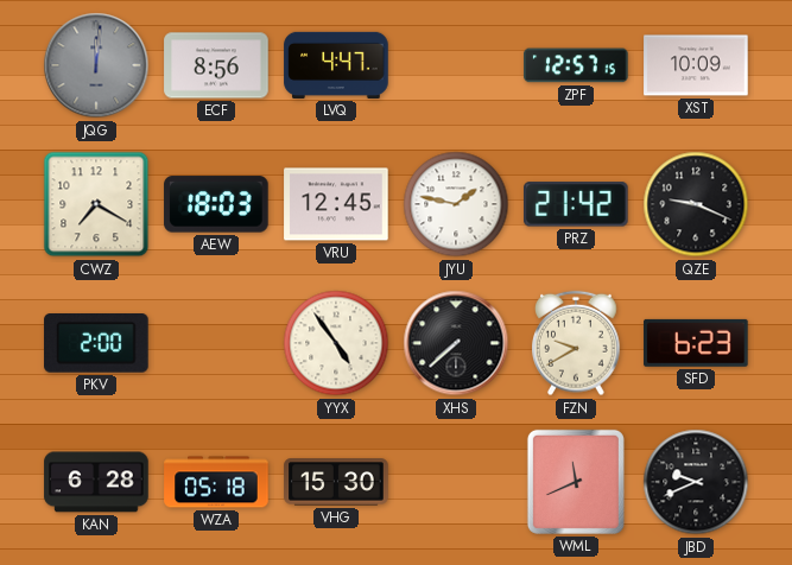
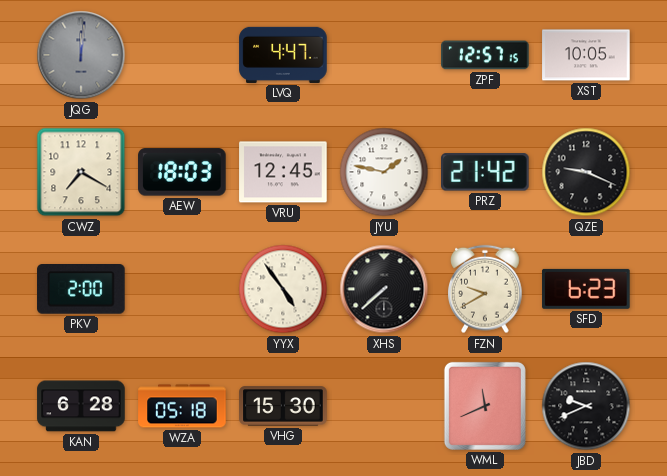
ECF: 8:56 -> none
XST: 10:09 -> 10:05
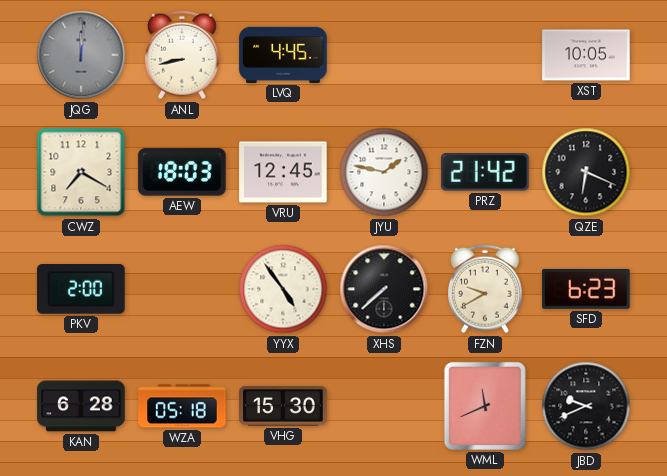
ANL: none -> 8:43
LVQ: 4:47 -> 4:45
ZPF: 12:57 -> none
QZE: 9:19 -> 6:19
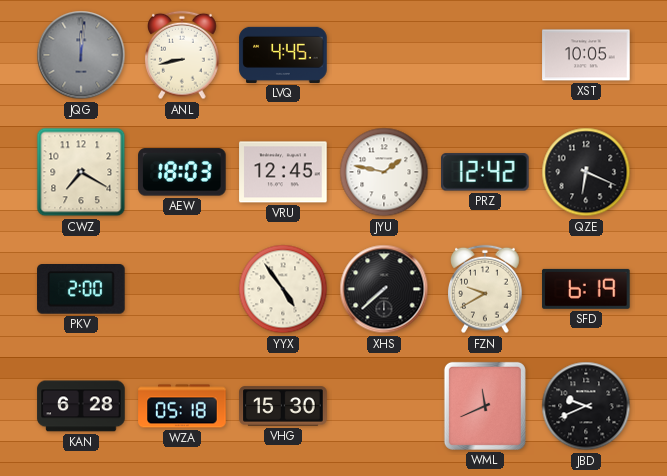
PRZ: 21:42 -> 12:42
SFD: 6:23 -> 6:19
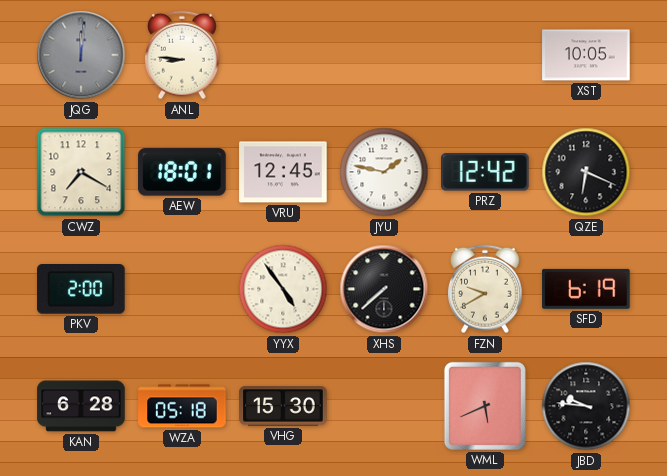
ANL: 8:43 -> 8:46
LVQ: 4:45 -> none
AEW: 18:03 -> 18:01
WML: 11:41 -> 5:41
JBD: 9:41 -> 9:46
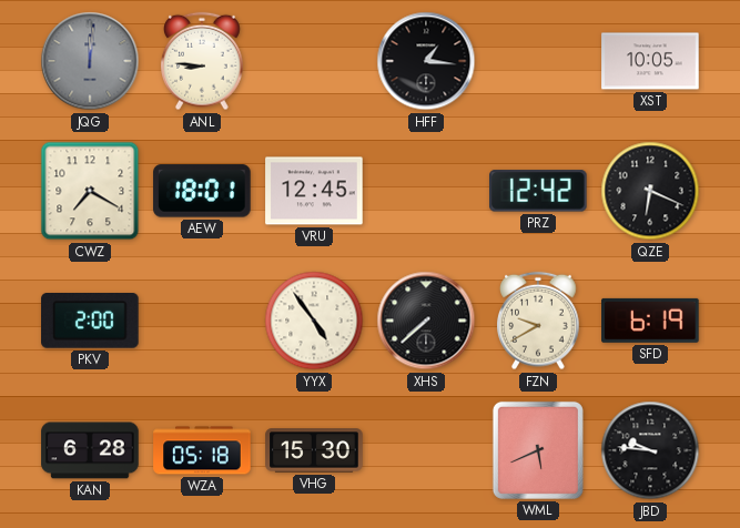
HFF: none -> 1:16
JYU: 1:47 -> none
